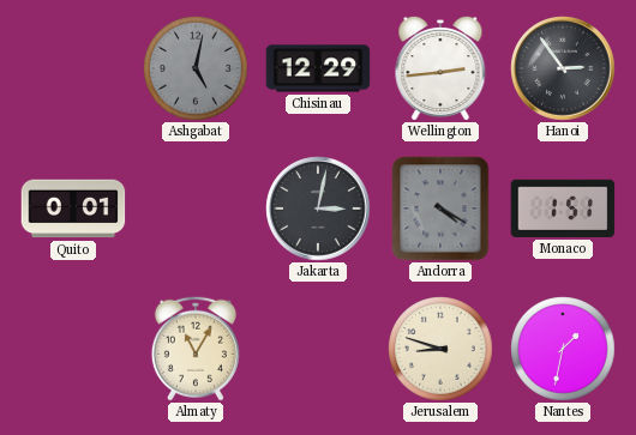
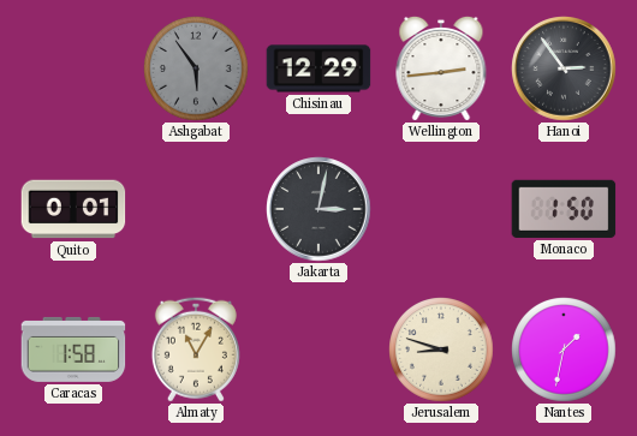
Ashgabat: 5:02 -> 5:54
Andorra: 4:20 -> none
Monaco: 1:51 -> 1:50
Caracas: none -> 1:58
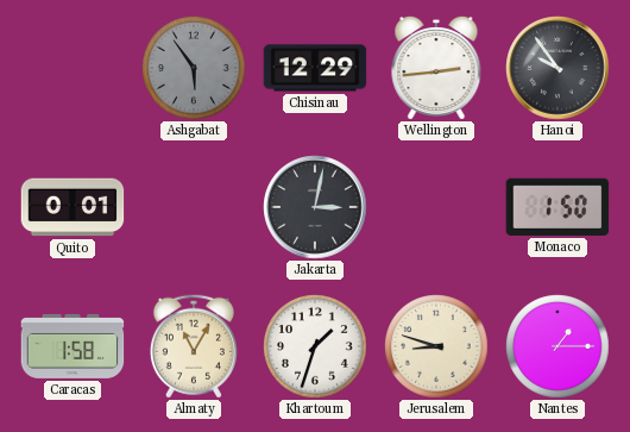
Hanoi: 2:54 -> 9:54
Khartoum: none -> 1:33
Nantes: 1:32 -> 1:15
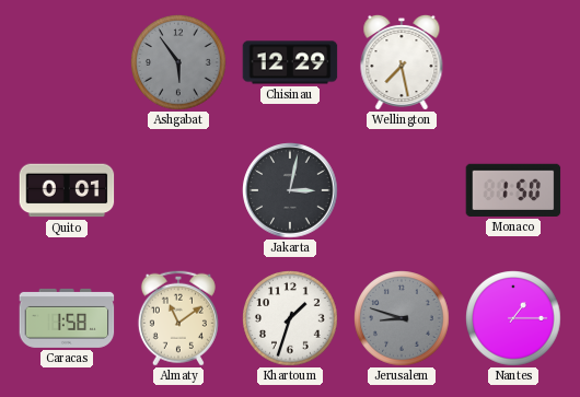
Wellington: 2:44 -> 7:28
Hanoi: 9:54 -> none
Almaty: 11:05 -> 11:09
Jerusalem dial: cream -> grey
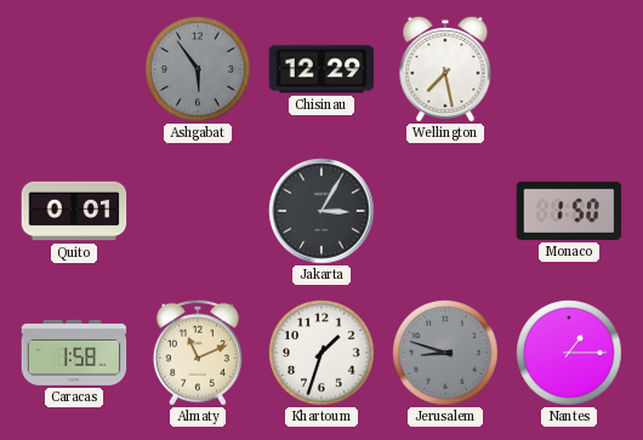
Jakarta: 3:02 -> 3:05
Almaty: 11:09 -> 11:11
